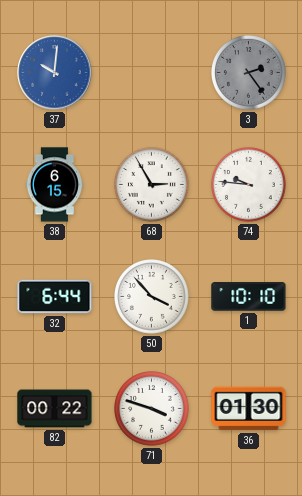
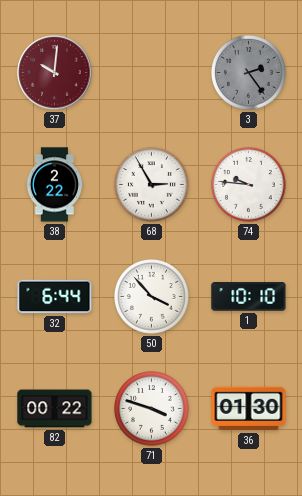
37 dial: blue -> burgundy
38: 6:15 -> 2:22
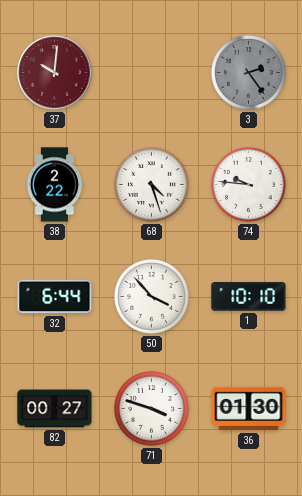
68: 2:55 -> 4:27
82: 00:22 -> 00:27
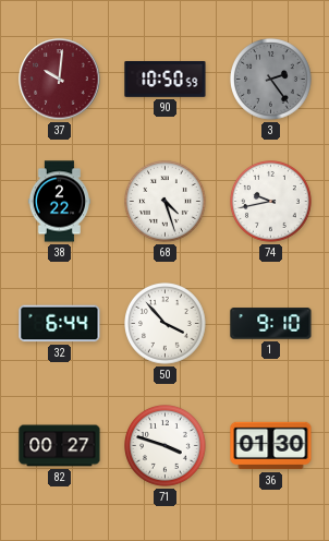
90: none -> 10:50
74: 9:46 -> 9:43
1: 10:10 -> 9:10
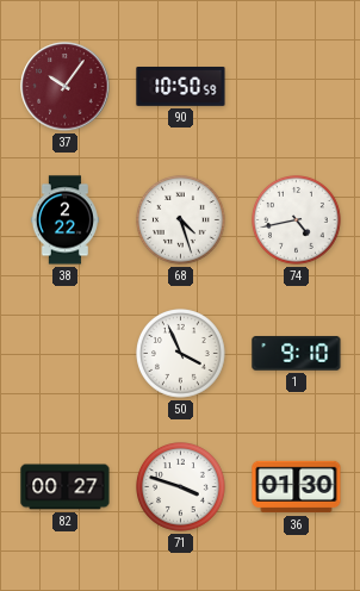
37: 10:01 -> 10:06
3: 2:24 -> none
74: 9:43 -> 4:43
32: 6:44 -> none
50: 3:53 -> 3:56
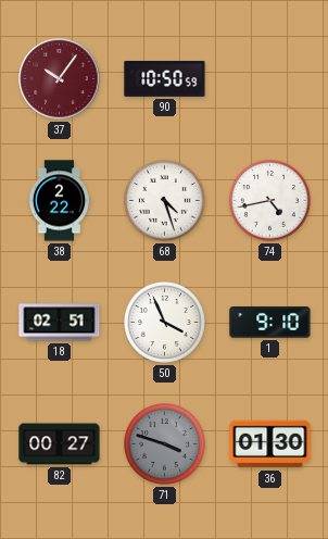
18: none -> 02:51
71 dial: white -> grey
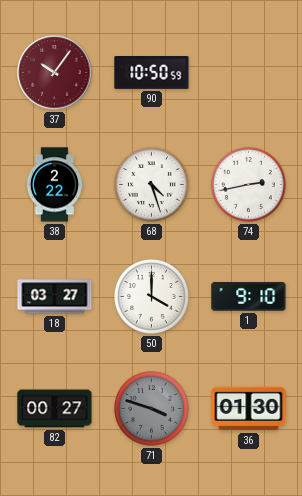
74: 4:43 -> 2:43
18: 02:51 -> 03:27
50: 3:56 -> 4:00
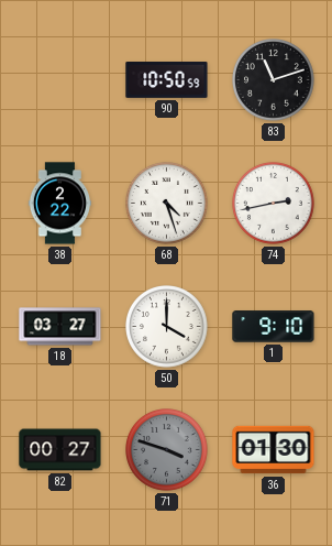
37: 10:06 -> none
83: none -> 11:12
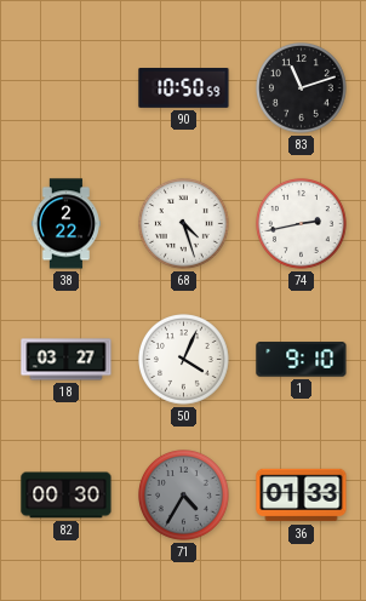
50: 4:00 -> 4:04
82: 00:27 -> 00:30
71: 3:48 -> 4:35
36: 01:30 -> 01:33
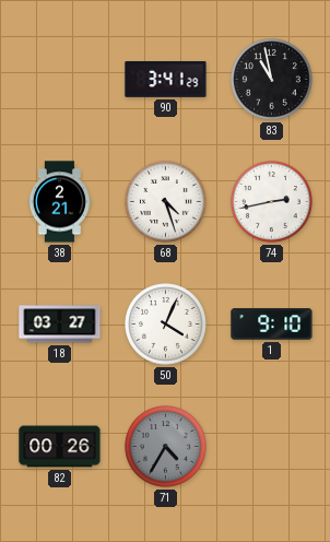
90: 10:50 -> 3:41
83: 11:12 -> 10:58
38: 2:22 -> 2:21
82: 00:30 -> 00:26
36: 01:33 -> none
